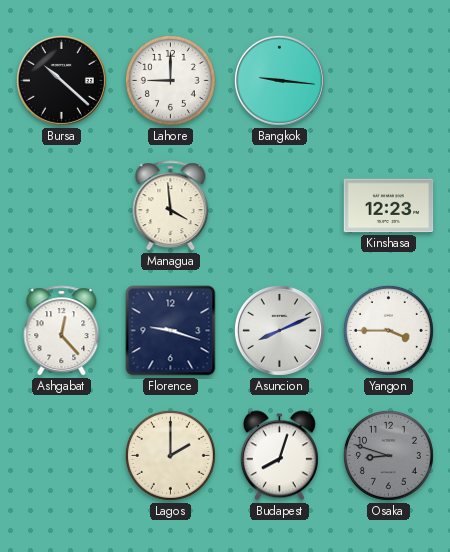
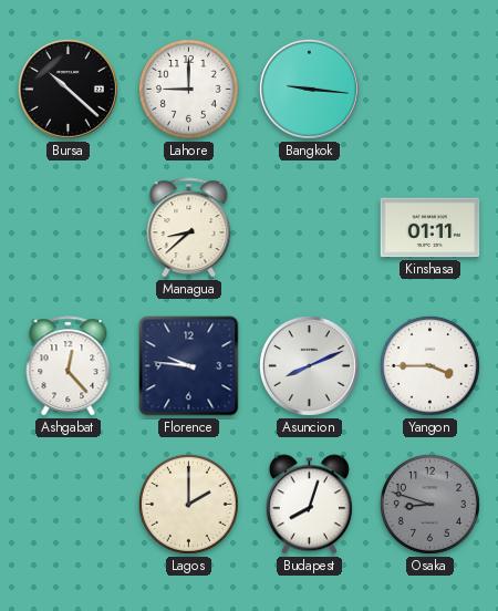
Managua: 3:59 -> 8:38
Kinshasa: 12:23 -> 01:11
Florence: 9:18 -> 9:46
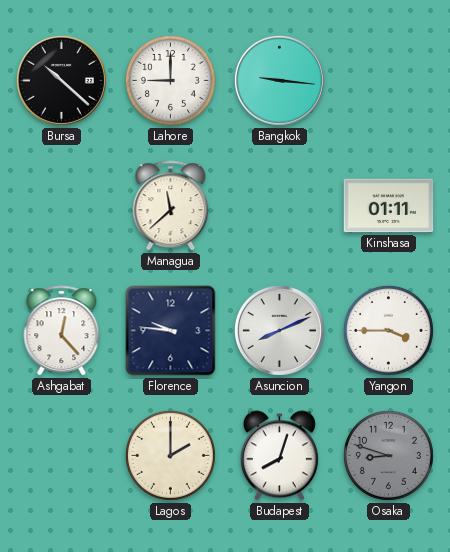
Managua: 8:38 -> 11:38
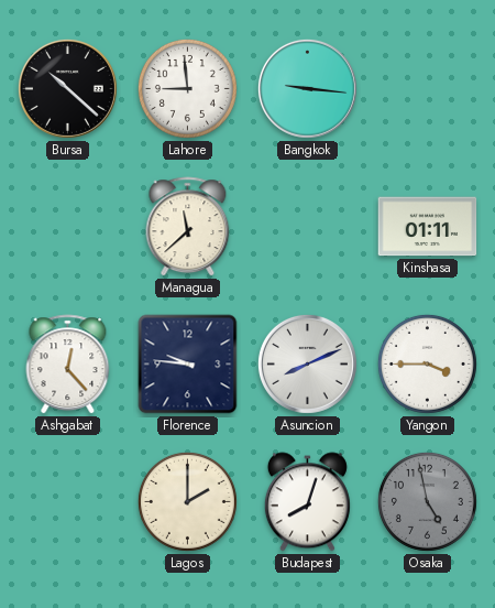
Lahore: 9:00 -> 8:59
Osaka: 8:48 -> 4:58
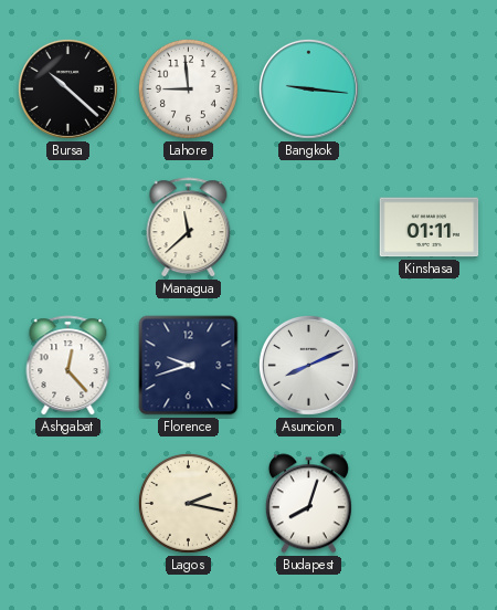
Florence: 9:46 -> 9:42
Yangon: 3:45 -> none
Lagos: 2:00 -> 2:17
Osaka: 4:58 -> none
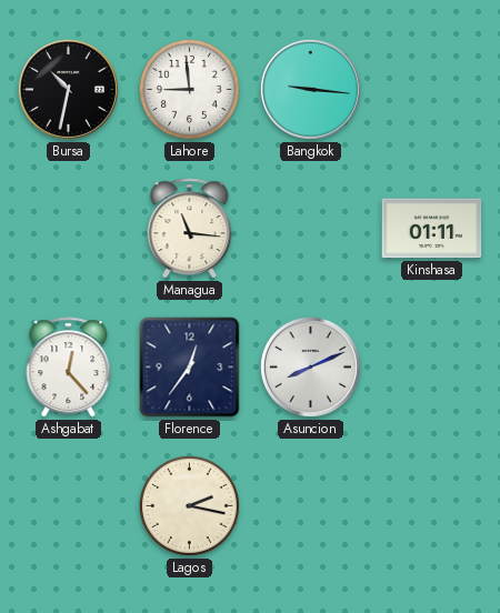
Bursa: 10:22 -> 10:32
Managua: 11:38 -> 11:16
Florence: 9:42 -> 12:36
Budapest: 8:03 -> none
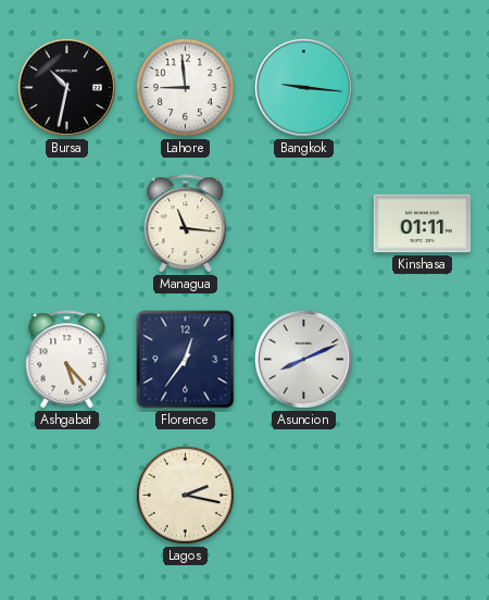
Ashgabat: 12:23 -> 5:23
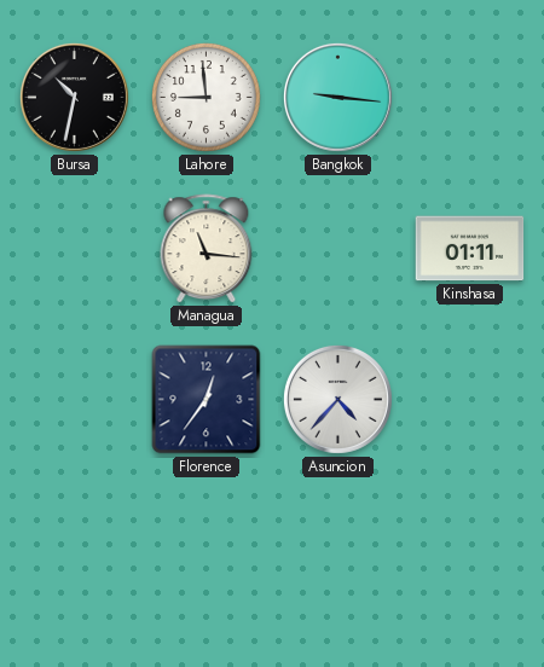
Ashgabat: 5:23 -> none
Asuncion: 8:11 -> 4:37
Lagos: 2:17 -> none
